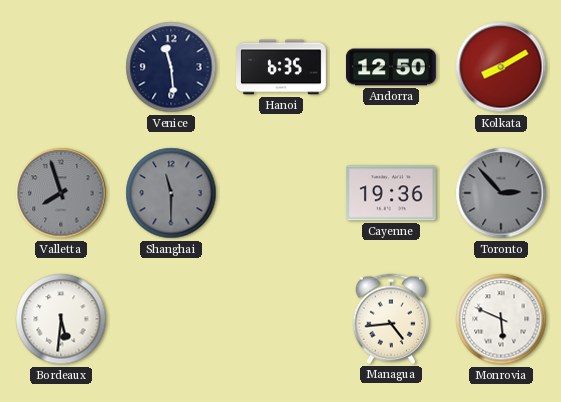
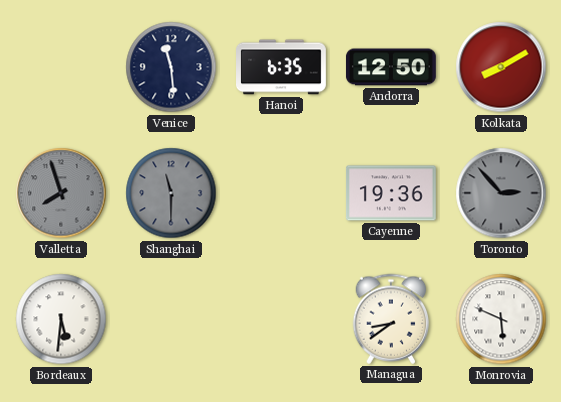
Managua: 4:44 -> 8:39
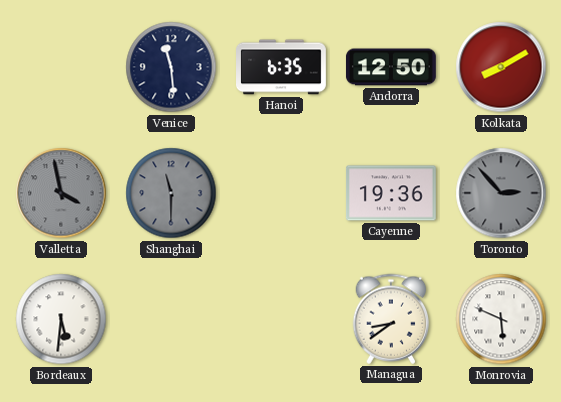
Valletta: 7:57 -> 3:58
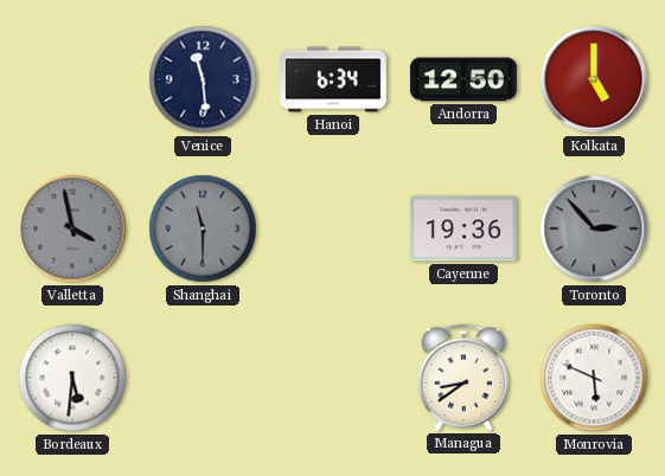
Hanoi: 6:35 -> 6:34
Kolkata: 8:10 -> 5:00
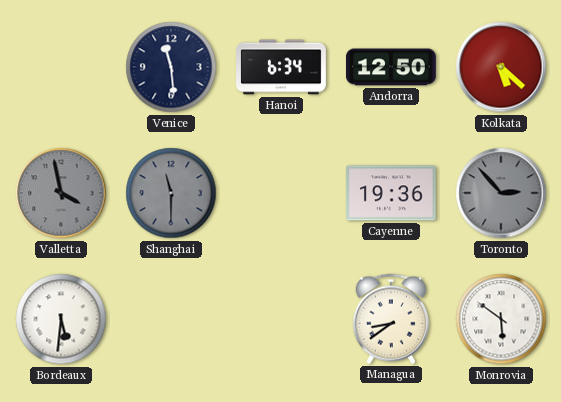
Kolkata: 5:00 -> 5:22
Monrovia: 5:49 -> 5:51
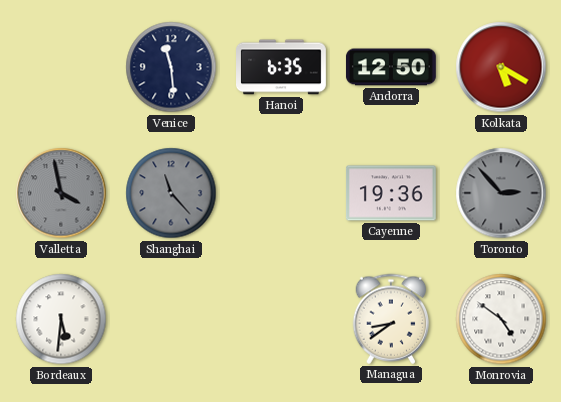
Hanoi: 6:34 -> 6:35
Kolkata: 5:22 -> 5:20
Shanghai: 11:30 -> 11:23
Monrovia: 5:51 -> 4:51
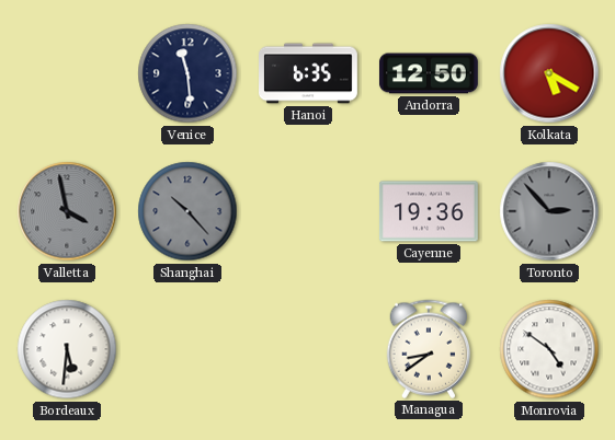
Shanghai: 11:23 -> 10:23
